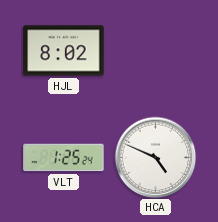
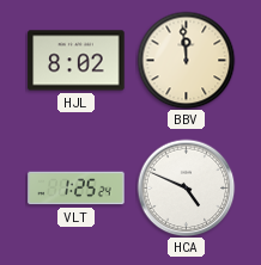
BBV: none -> 11:59
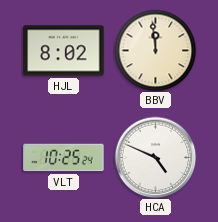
VLT: 1:25 -> 10:25
